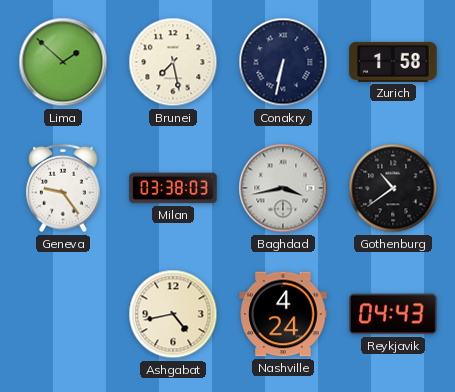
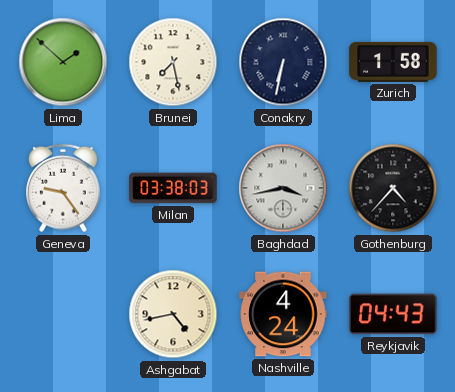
Gothenburg: 10:39 -> 4:37
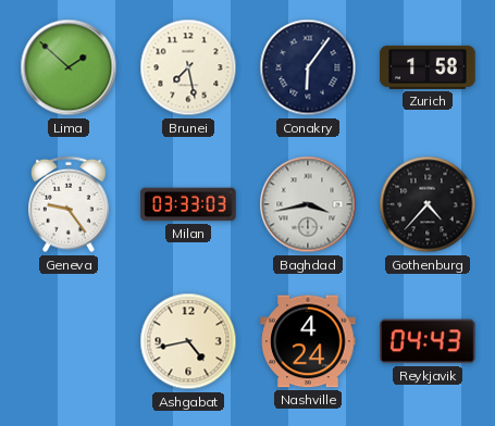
Conakry: 6:32 -> 6:06
Milan: 03:38 -> 03:33
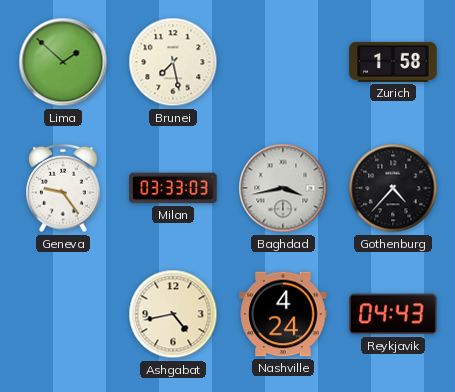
Conakry: 6:06 -> none
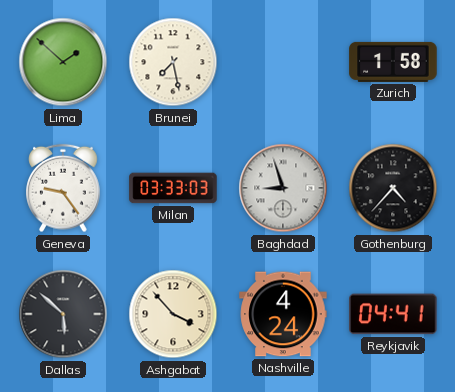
Baghdad: 3:43 -> 8:57
Dallas: none -> 5:52
Ashgabat: 4:43 -> 3:53
Reykjavik: 04:43 -> 04:41
